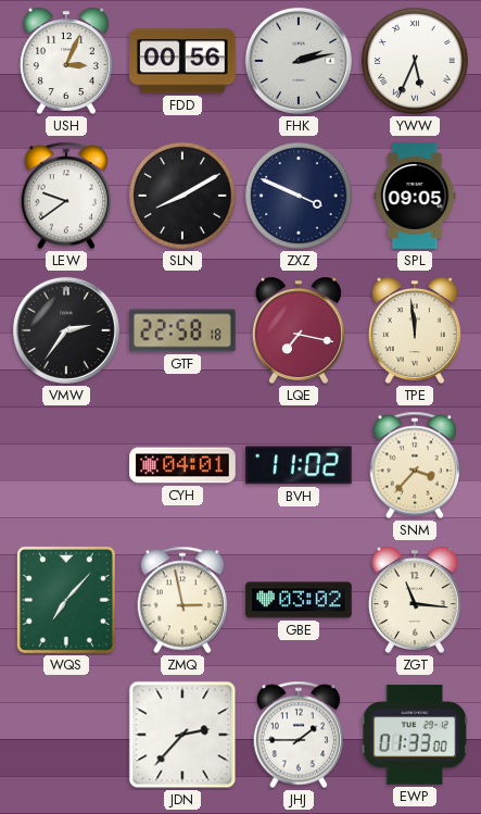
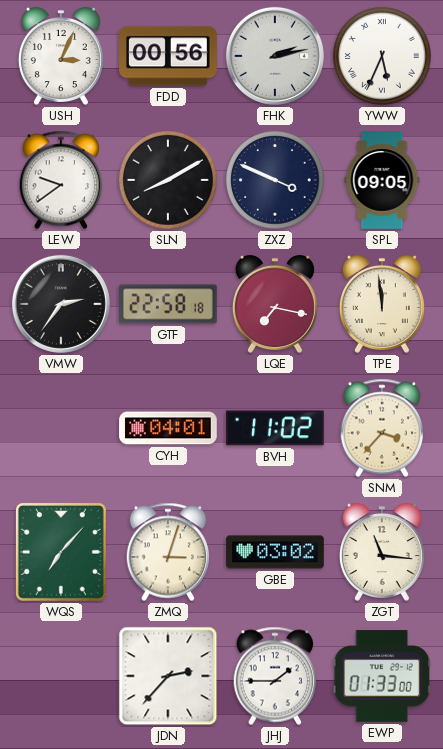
ZMQ: 2:58 -> 3:03
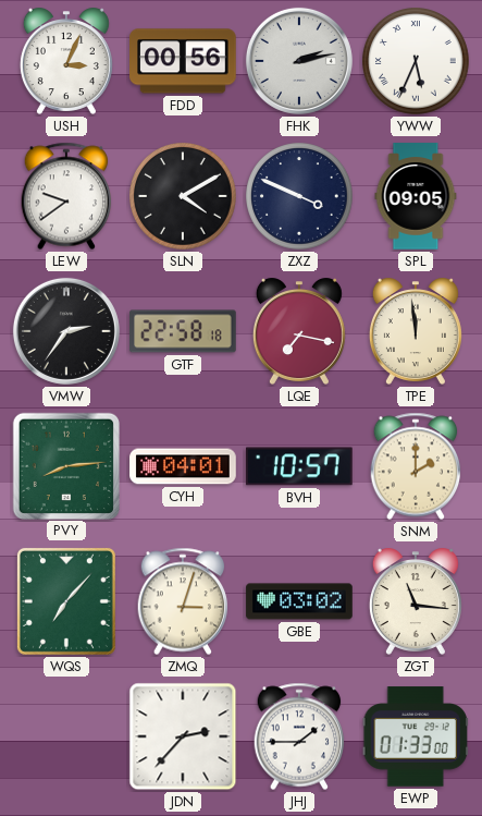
SLN: 8:10 -> 4:10
PVY: none -> 8:14
BVH: 11:02 -> 10:57
SNM: 3:37 -> 2:00
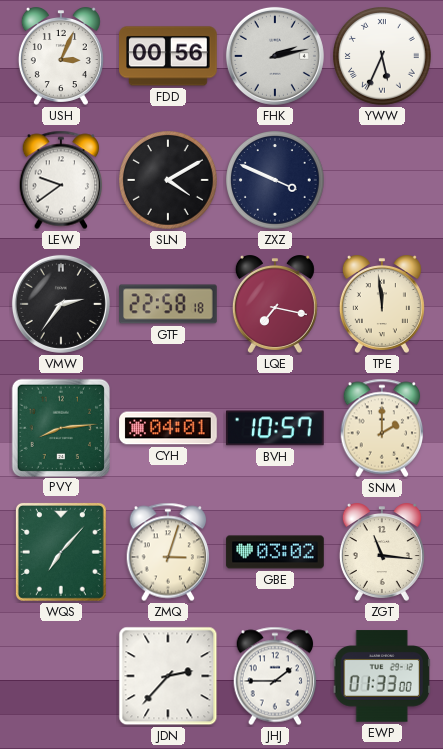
SPL: 09:05 -> none
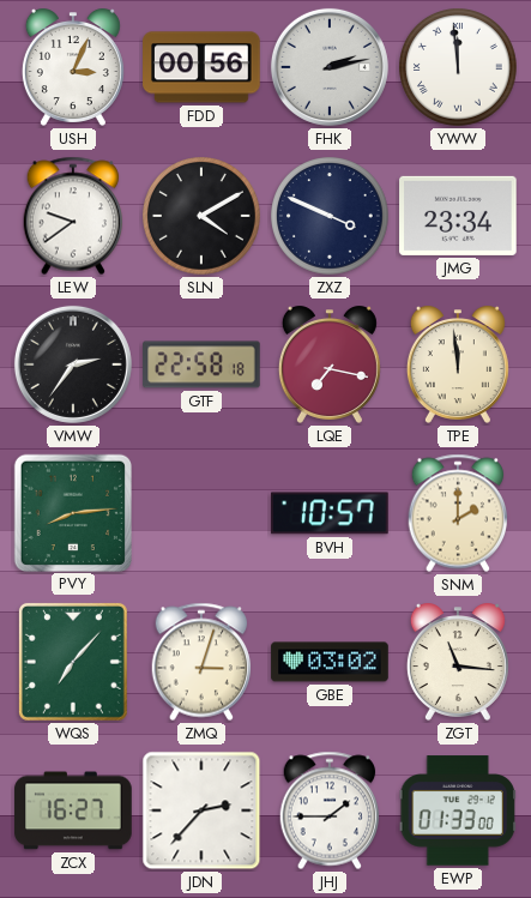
YWW: 5:34 -> 11:59
JMG: none -> 23:34
CYH: 04:01 -> none
ZCX: none -> 16:27
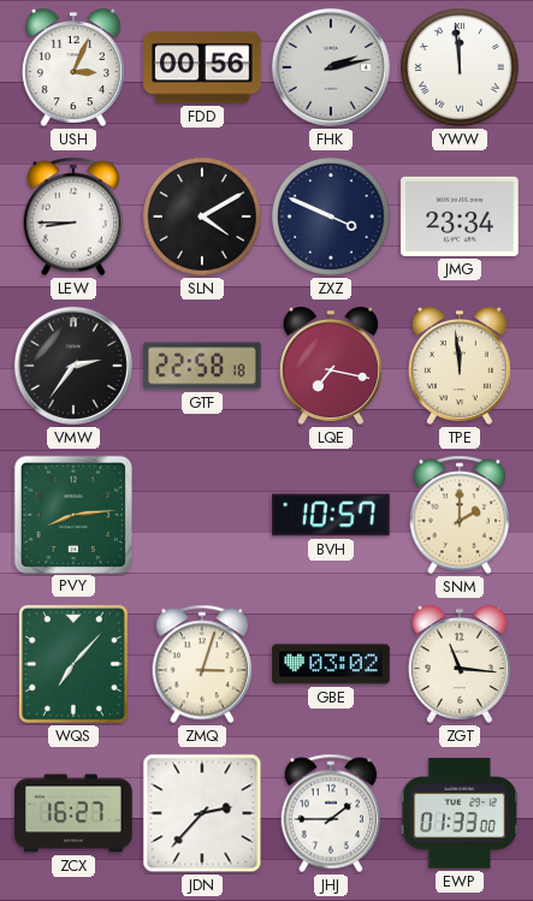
LEW: 9:39 -> 8:45
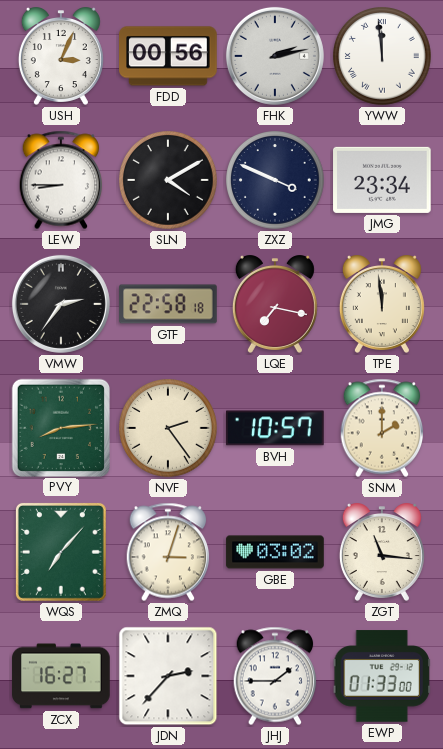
NVF: none -> 2:24
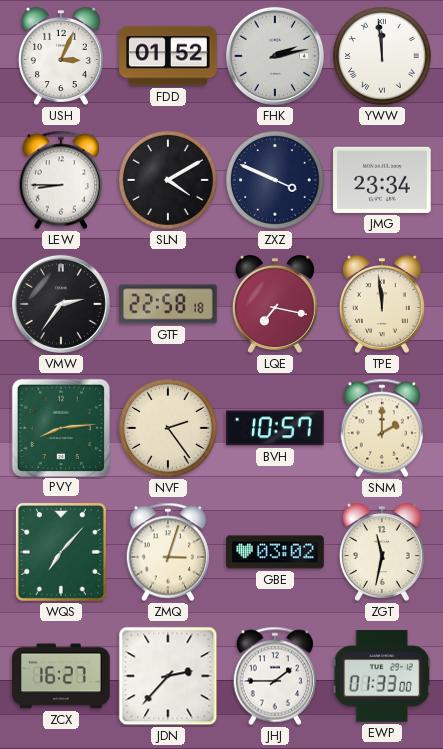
FDD: 00:56 -> 01:52
ZGT: 11:16 -> 11:32
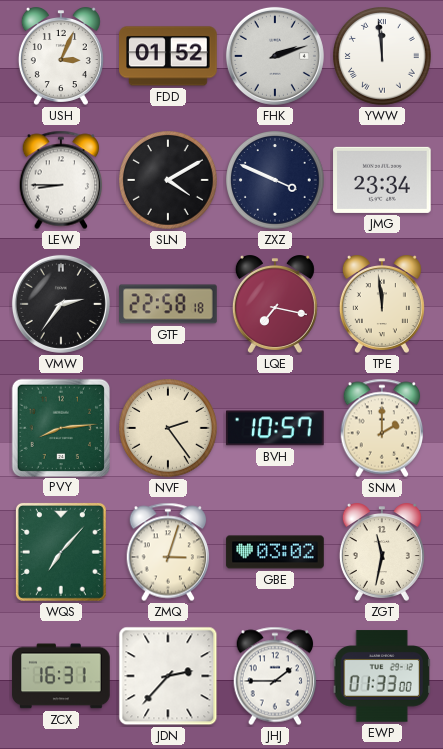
FHK: 2:13 -> 2:12
ZCX: 16:27 -> 16:31
